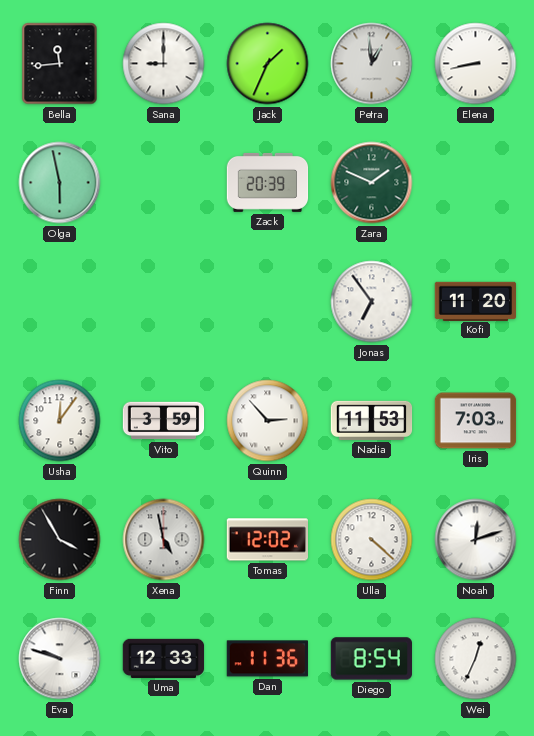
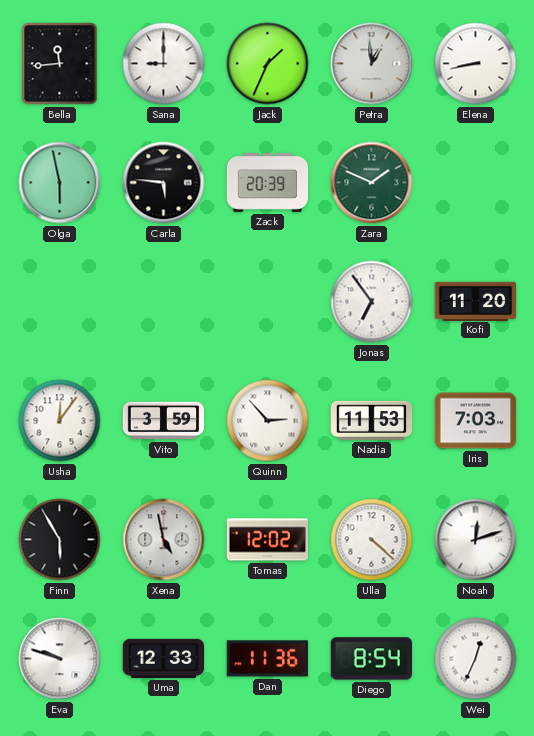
Carla: none -> 5:46
Finn: 3:55 -> 5:55
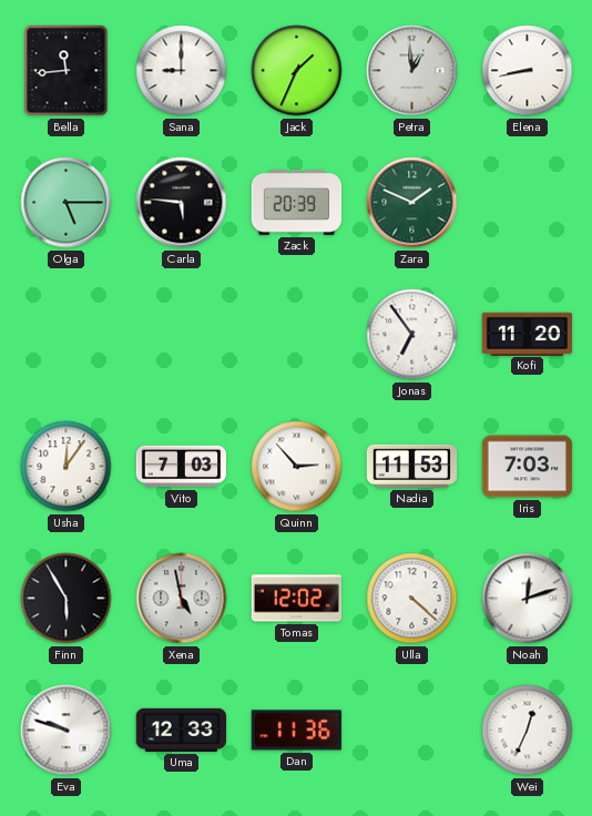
Olga: 5:58 -> 5:15
Vito: 3:59 -> 7:03
Diego: 8:54 -> none
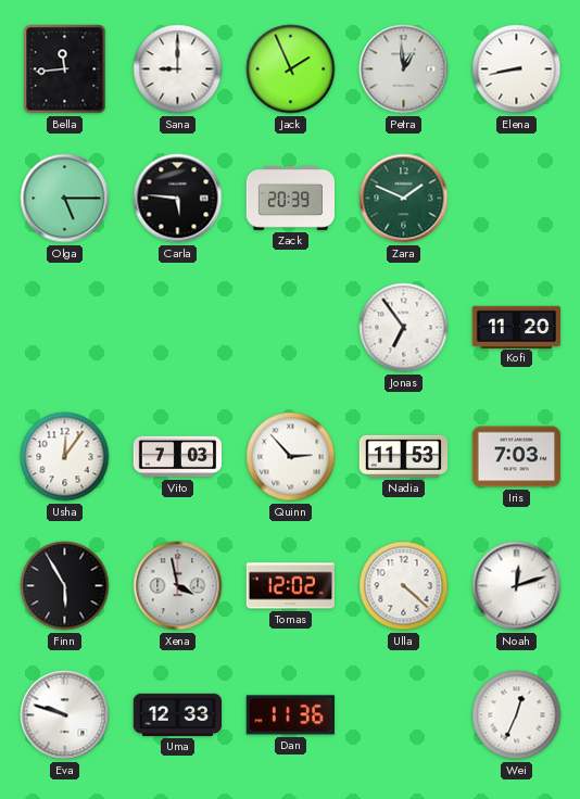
Jack: 1:34 -> 1:56
Xena: 4:58 -> 3:58
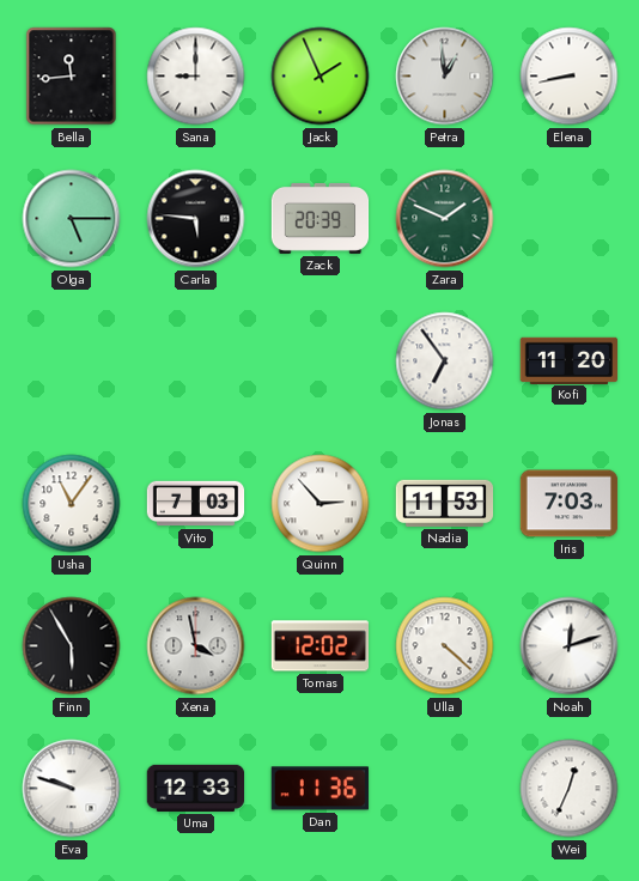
Usha: 12:06 -> 11:06
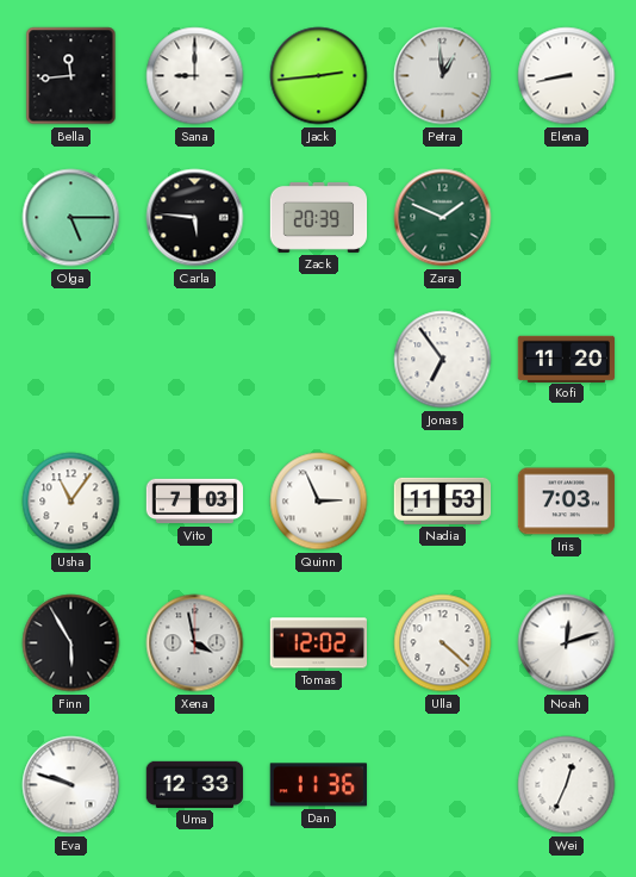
Jack: 1:56 -> 2:44
Quinn: 2:53 -> 2:56
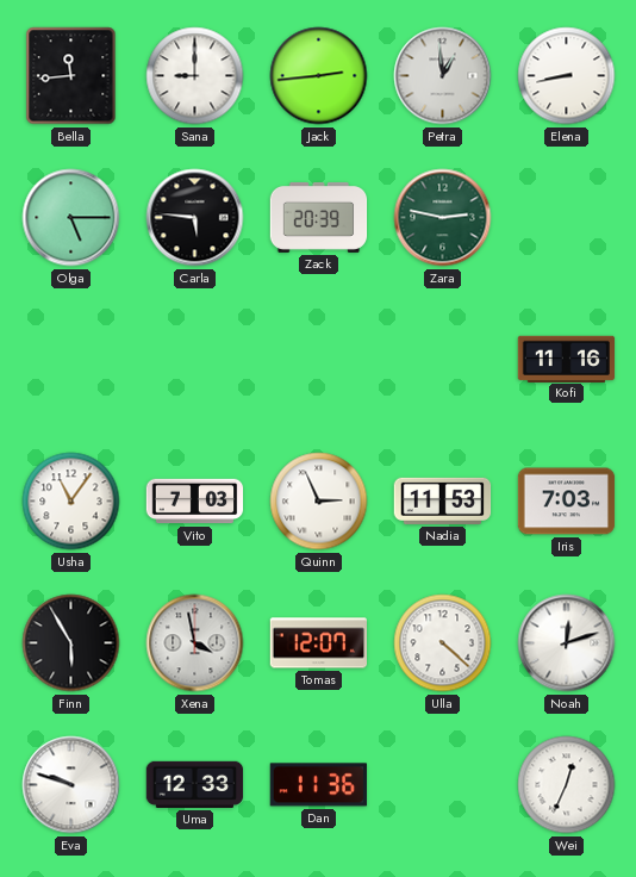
Zara: 1:49 -> 2:47
Jonas: 6:54 -> none
Kofi: 11:20 -> 11:16
Tomas: 12:02 -> 12:07
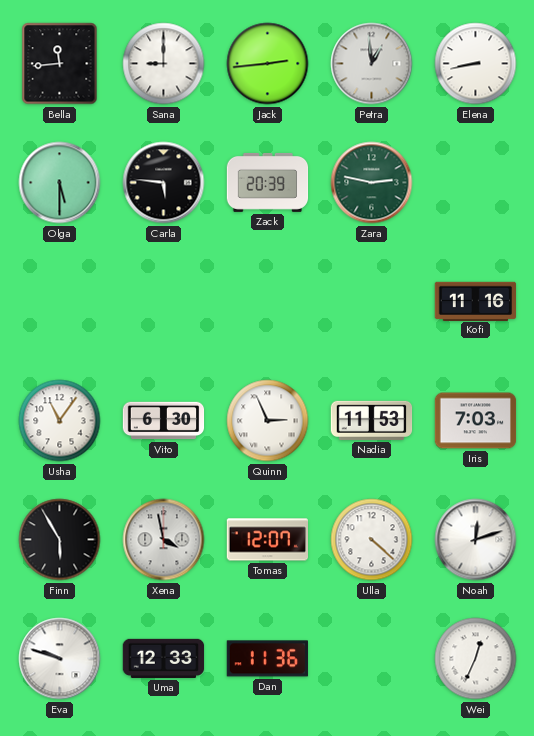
Olga: 5:15 -> 5:30
Vito: 7:03 -> 6:30
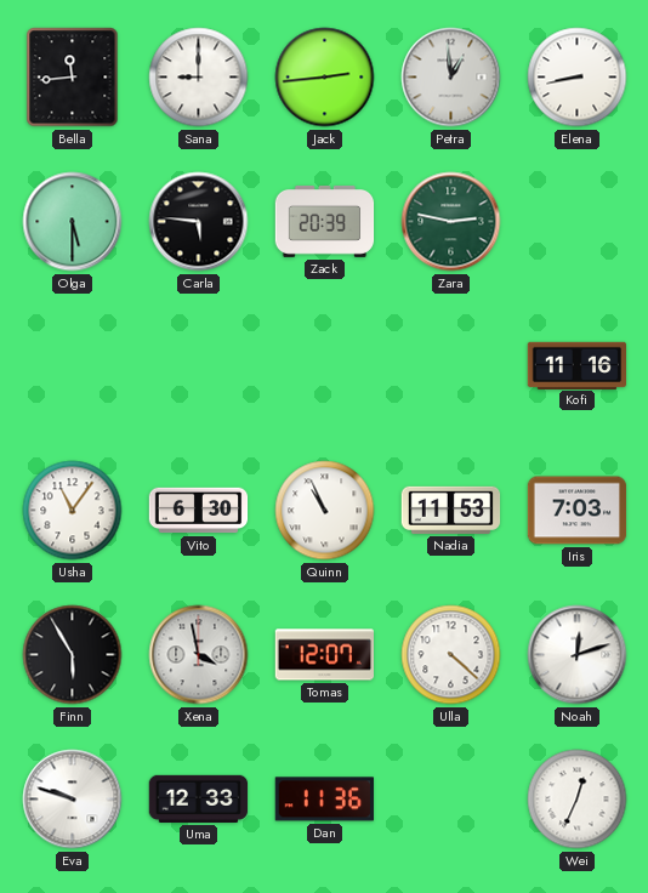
Quinn: 2:56 -> 10:56
